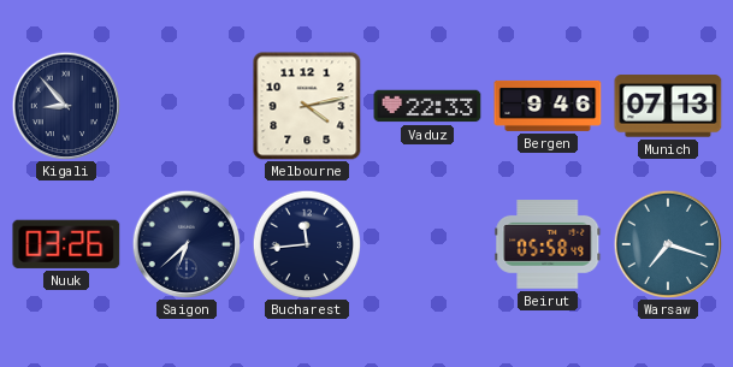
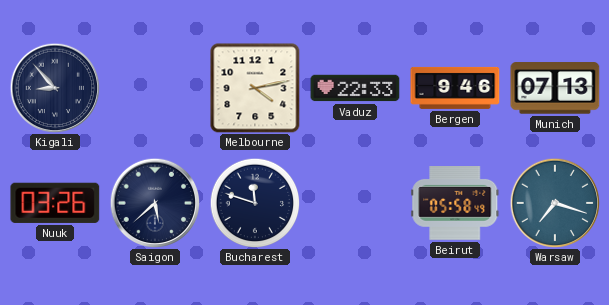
Saigon: 6:38 -> 5:38
Bucharest: 11:44 -> 11:48
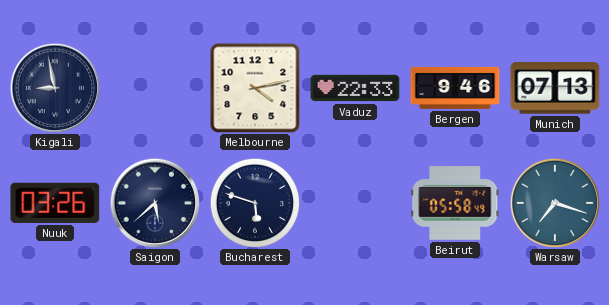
Kigali: 8:53 -> 8:58
Bucharest: 11:48 -> 5:48
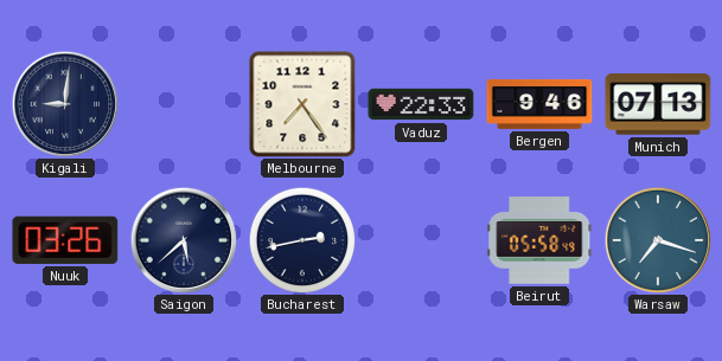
Kigali: 8:58 -> 9:01
Melbourne: 4:13 -> 7:24
Bucharest: 5:48 -> 2:43
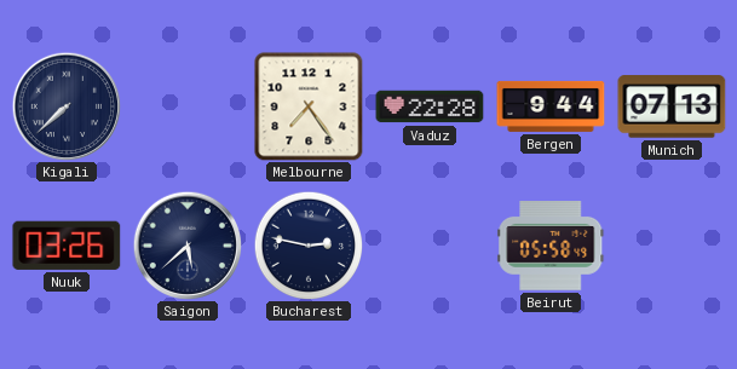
Kigali: 9:01 -> 7:38
Vaduz: 22:33 -> 22:28
Bergen: 9:46 -> 9:44
Bucharest: 2:43 -> 2:47
Warsaw: 7:18 -> none
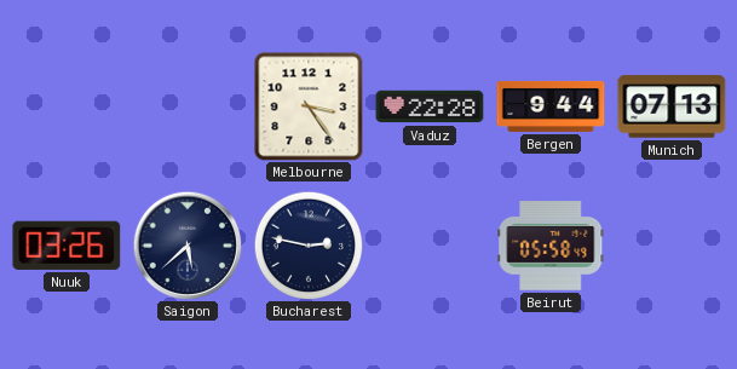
Kigali: 7:38 -> none
Melbourne: 7:24 -> 3:24
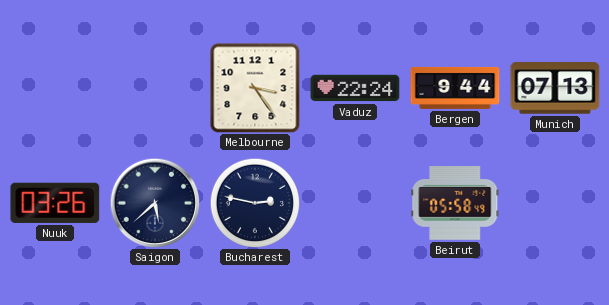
Vaduz: 22:28 -> 22:24
